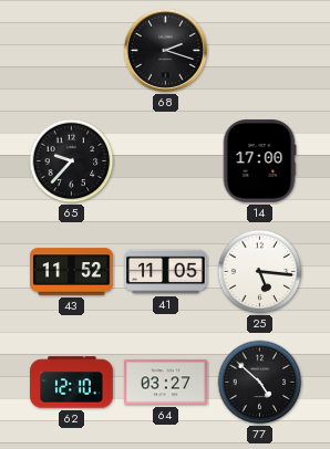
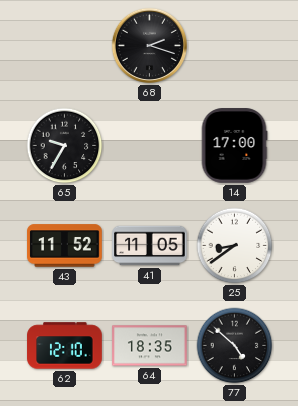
65: 9:37 -> 9:35
25: 5:16 -> 8:39
64: 03:27 -> 18:35
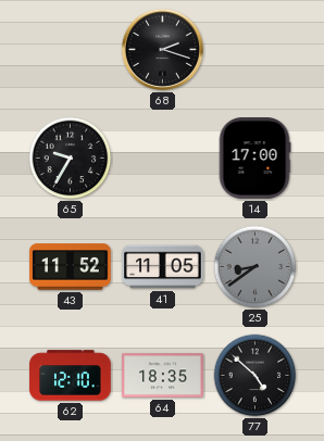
25 dial: white -> grey
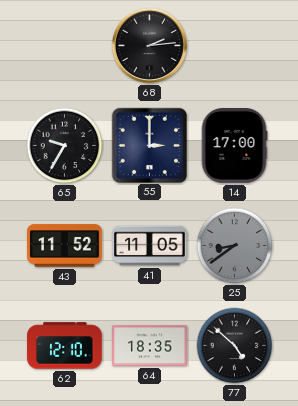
68: 2:18 -> 2:14
55: none -> 3:00
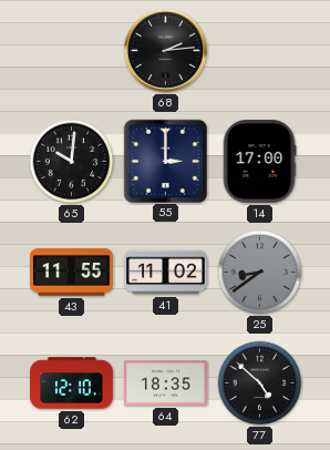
65: 9:35 -> 10:01
43: 11:52 -> 11:55
41: 11:05 -> 11:02
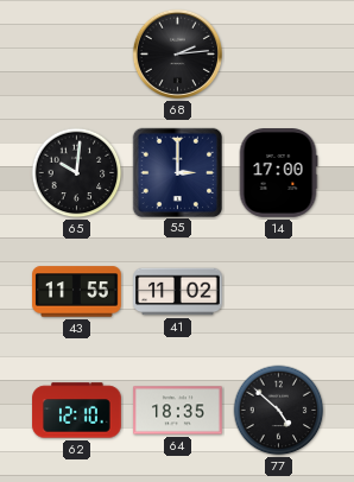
25: 8:39 -> none
